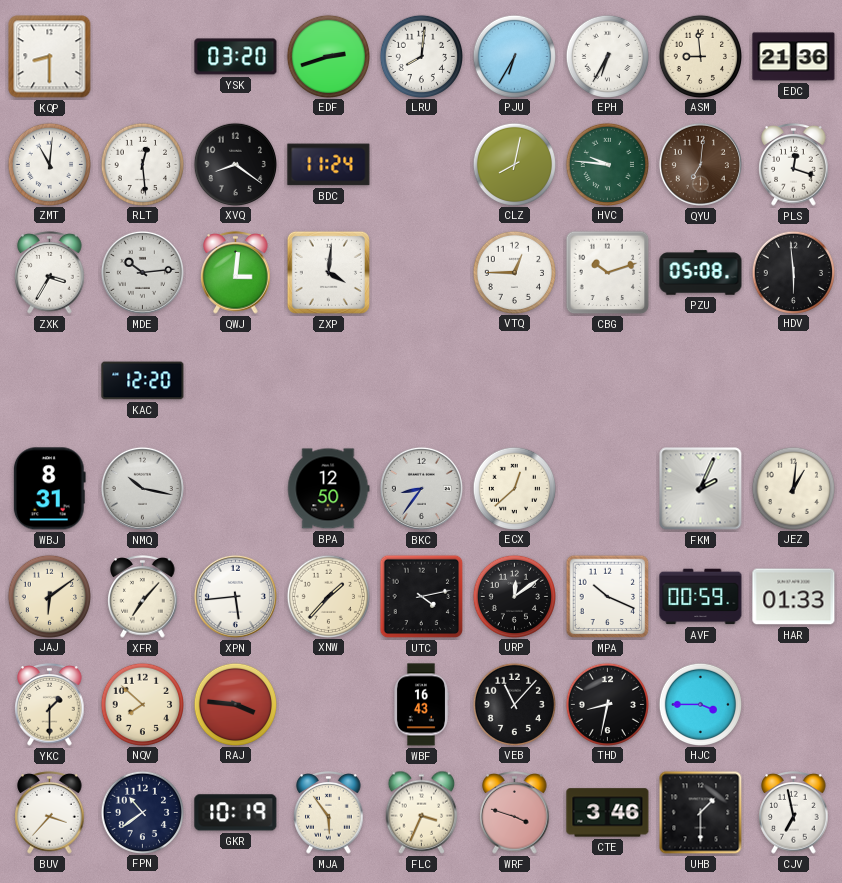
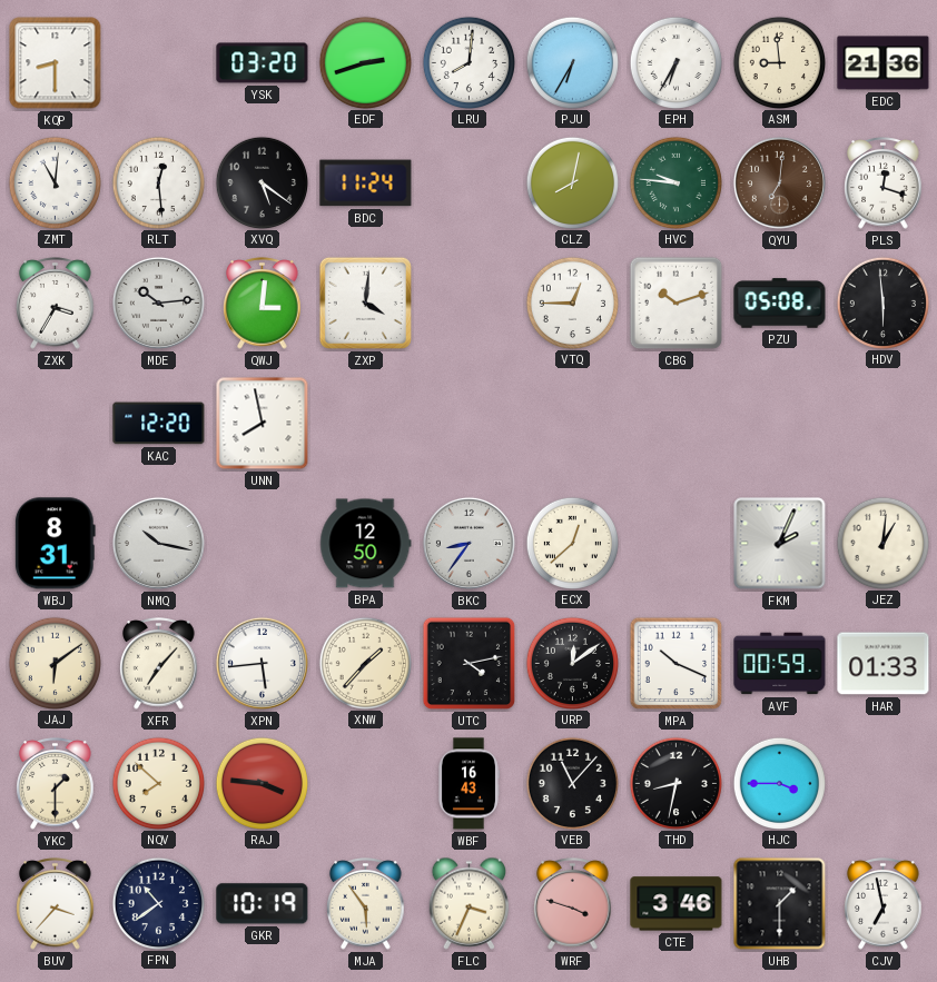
XVQ: 8:21 -> 5:21
UNN: none -> 7:58
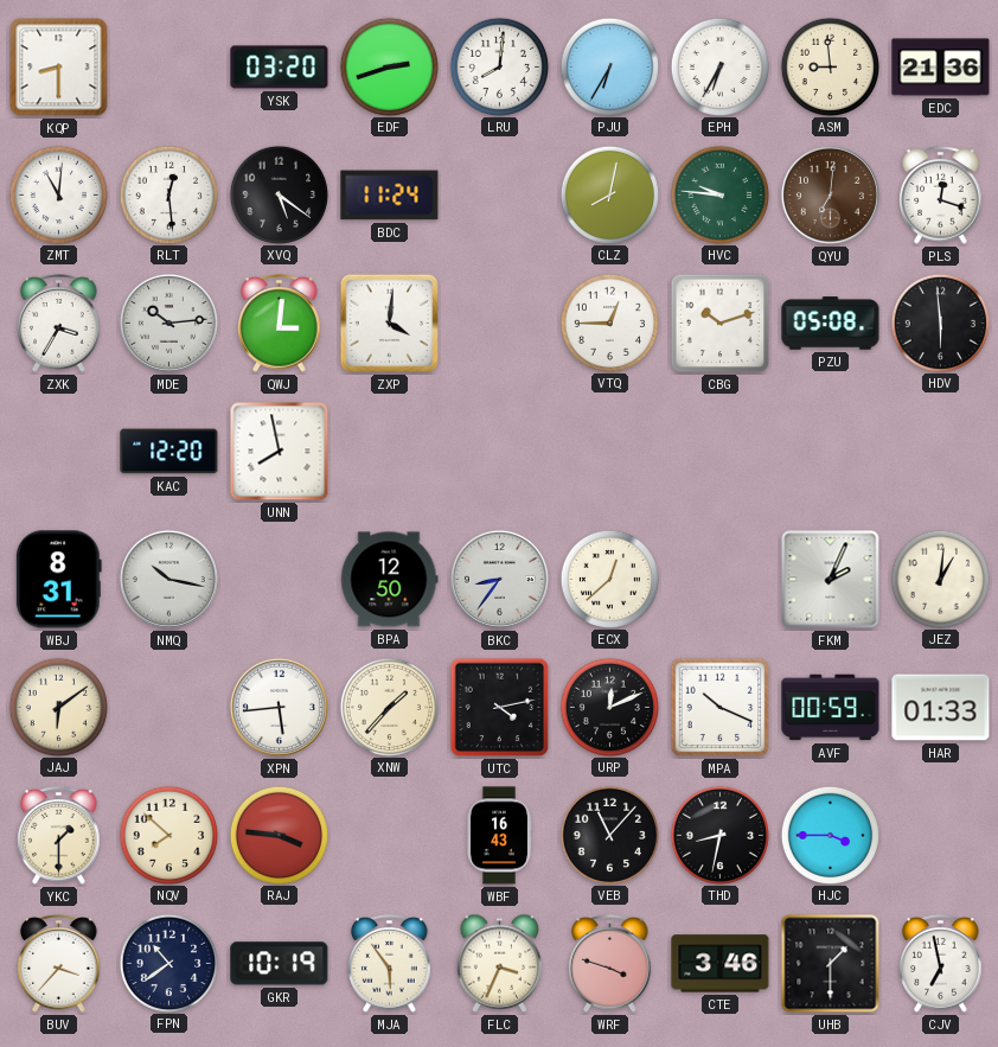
XFR: 7:07 -> none
URP: 12:09 -> 12:11
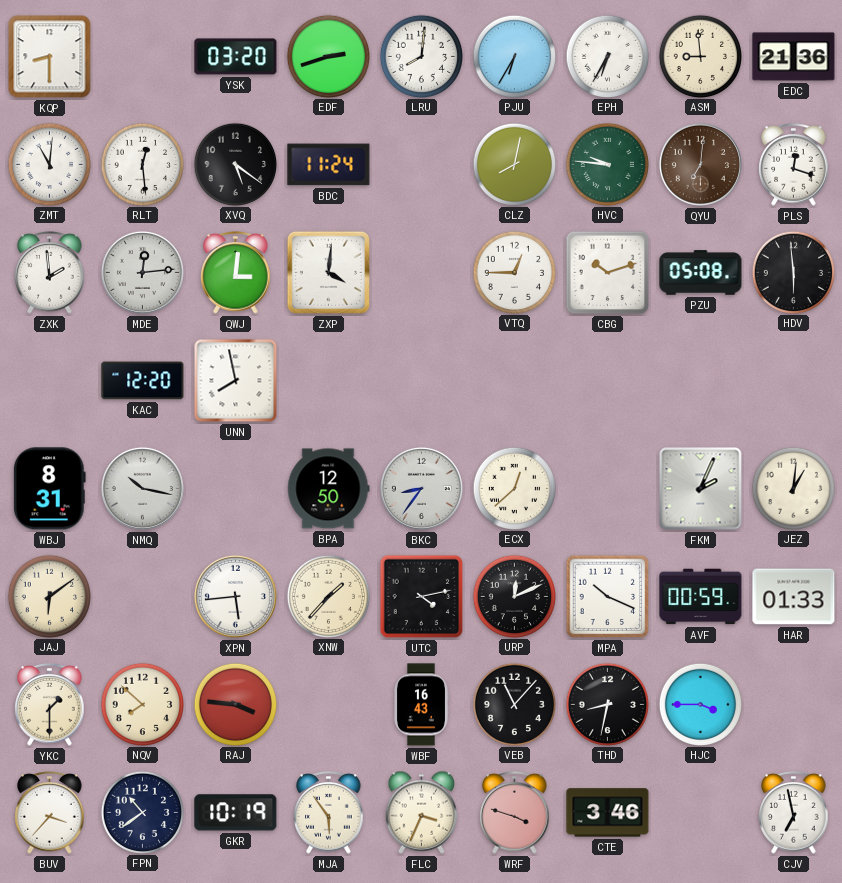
ZXK: 3:35 -> 1:59
MDE: 10:14 -> 12:14
UHB: 1:30 -> none
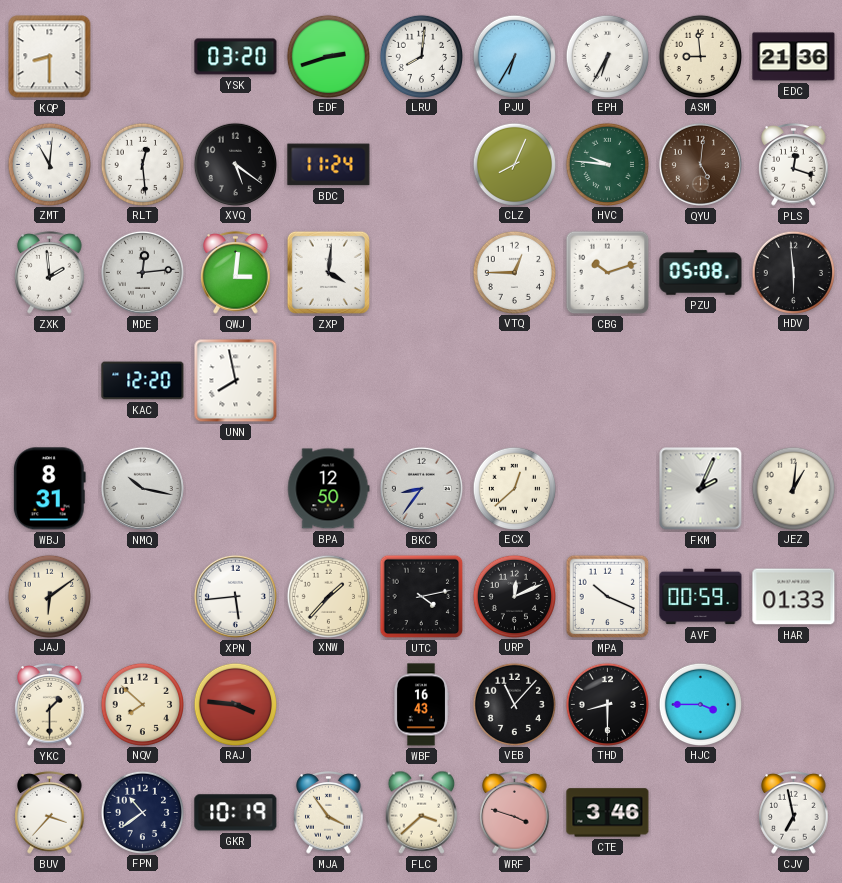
CLZ: 8:02 -> 8:04
QYU: 7:01 -> 5:01
THD: 8:32 -> 8:30
MJA: 5:54 -> 3:54
FLC: 3:34 -> 3:38
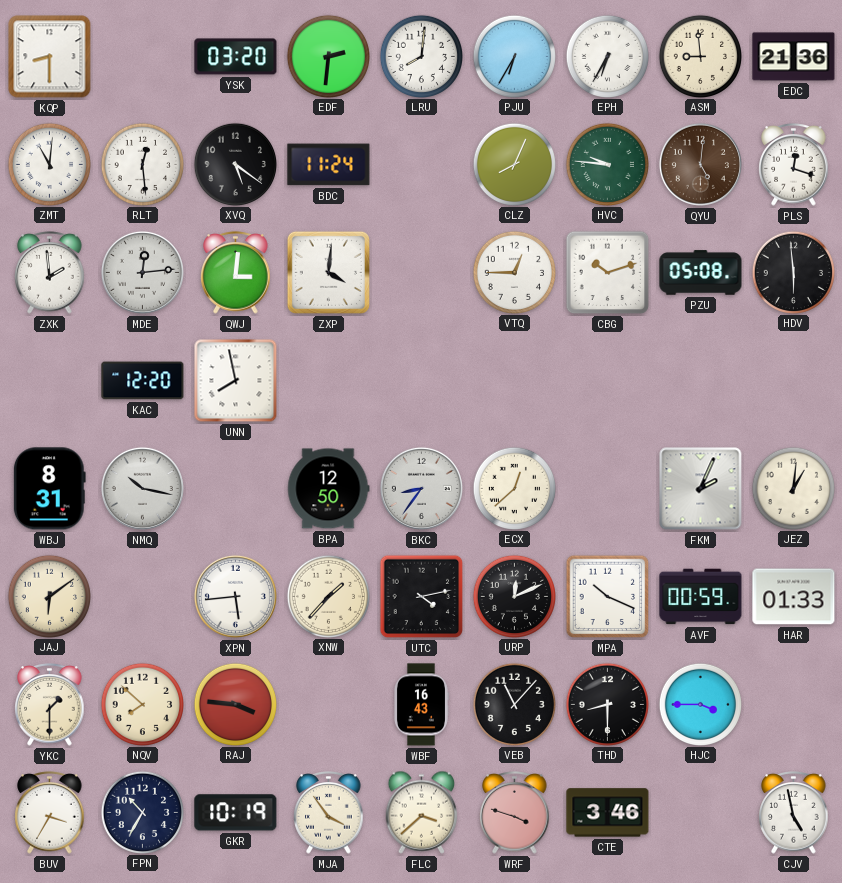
EDF: 2:42 -> 2:31
BUV: 3:37 -> 3:35
FPN: 10:39 -> 10:35
CJV: 6:58 -> 4:58
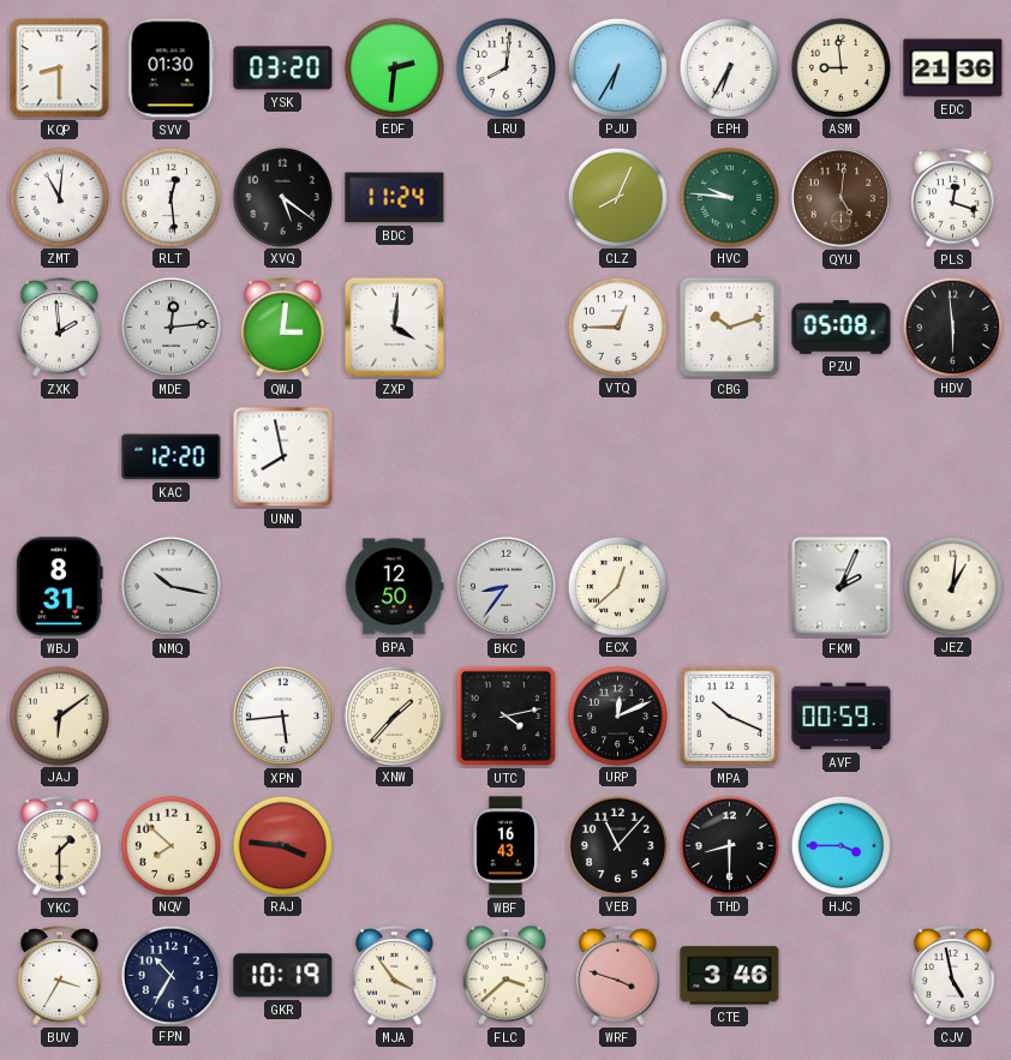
SVV: none -> 01:30
HAR: 01:33 -> none
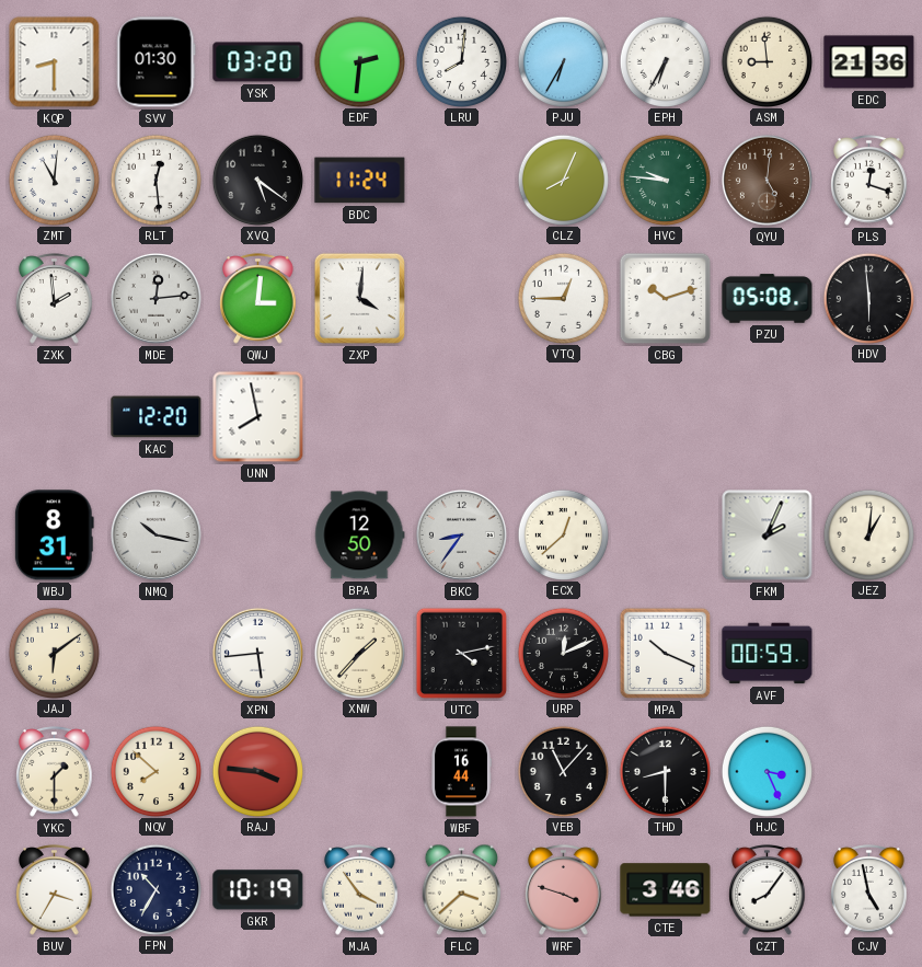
WBF: 16:43 -> 16:44
HJC: 3:45 -> 3:26
CZT: none -> 8:06
